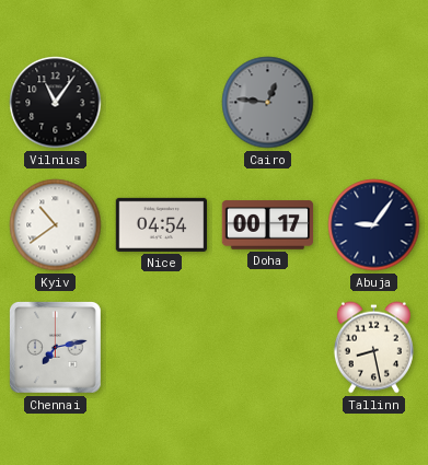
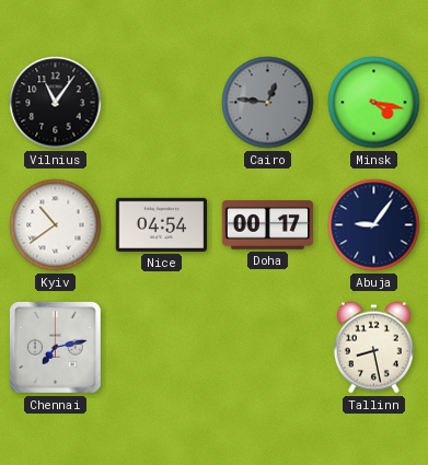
Minsk: none -> 4:17
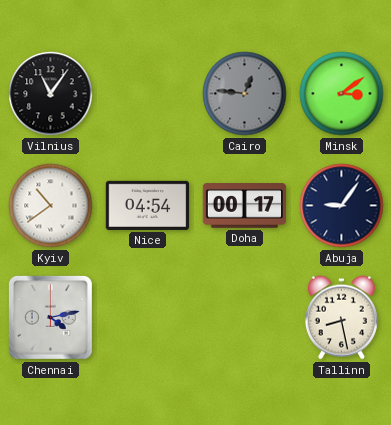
Minsk: 4:17 -> 3:09
Chennai: 7:13 -> 4:13
